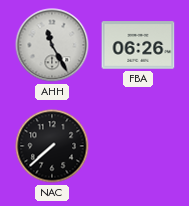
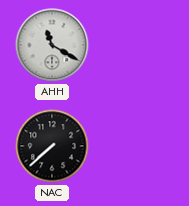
AHH: 11:25 -> 11:20
FBA: 06:26 -> none
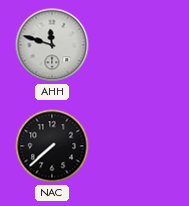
AHH: 11:20 -> 11:48
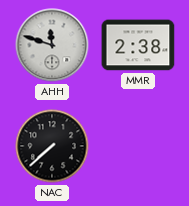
MMR: none -> 2:38
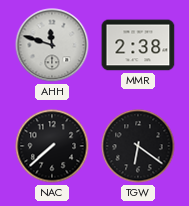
TGW: none -> 6:21
